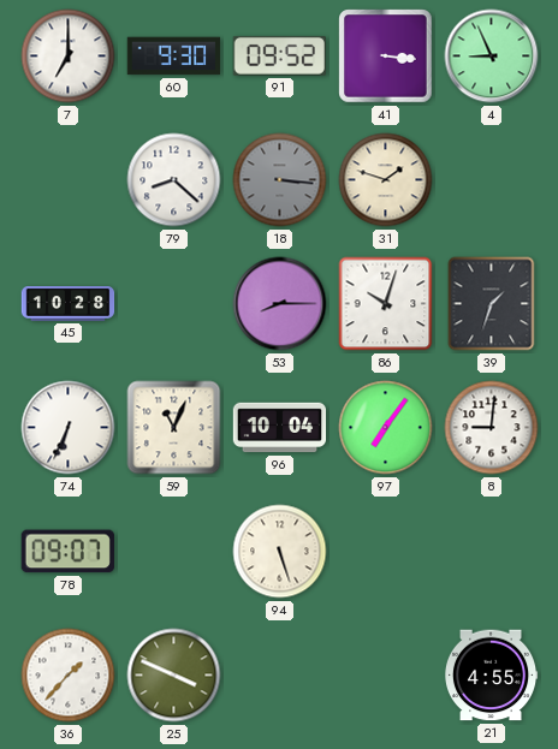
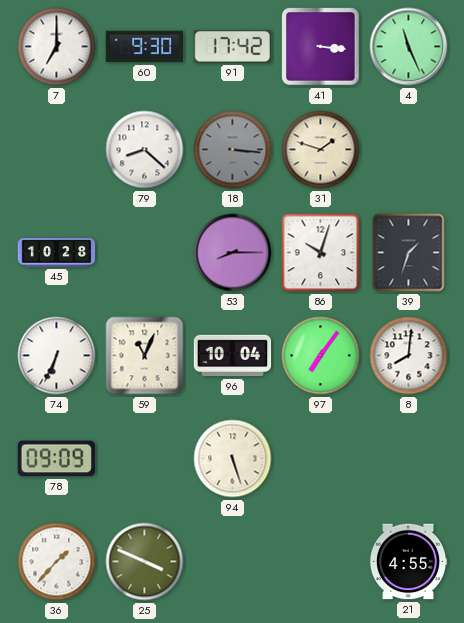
91: 09:52 -> 17:42
4: 8:56 -> 11:26
8: 9:01 -> 8:01
78: 09:07 -> 09:09
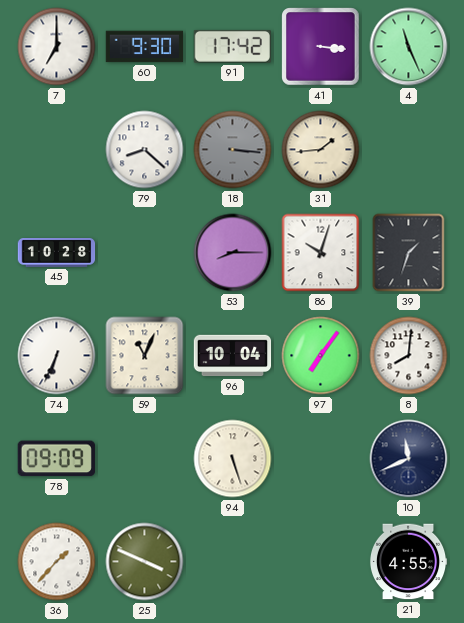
31: 1:48 -> 1:44
10: none -> 11:41
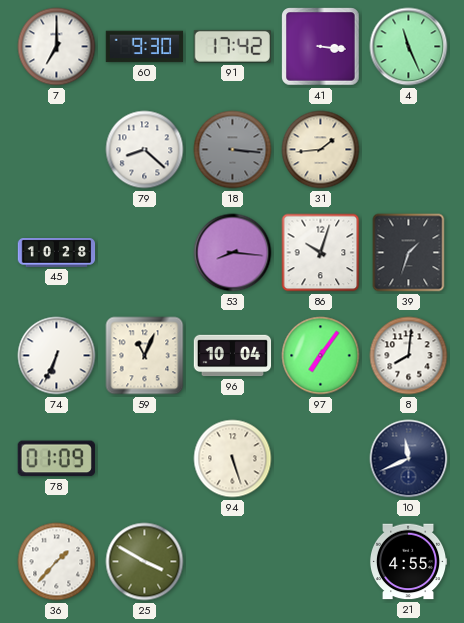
53: 8:15 -> 8:16
78: 09:09 -> 01:09
25: 3:49 -> 3:50
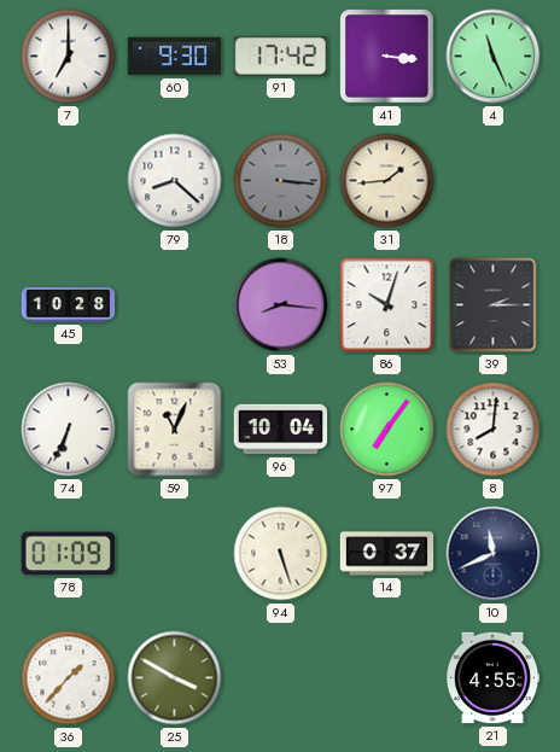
39: 1:33 -> 2:15
14: none -> 0:37
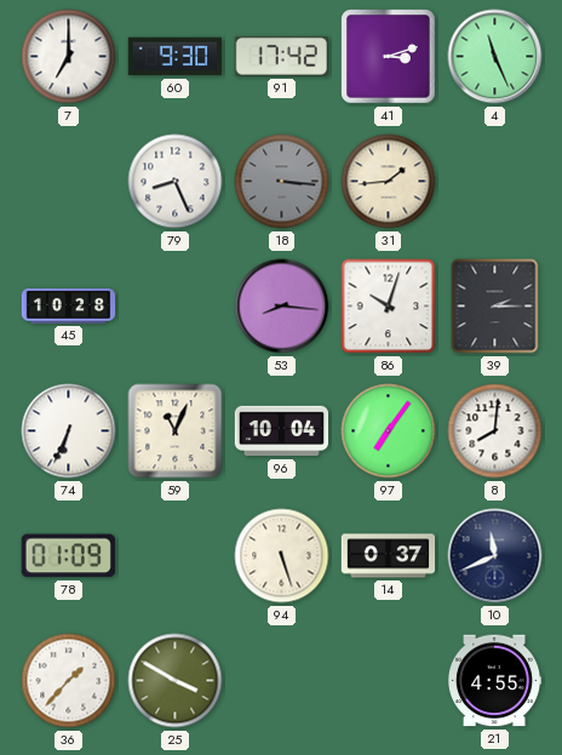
41: 3:16 -> 3:12
79: 8:22 -> 8:26
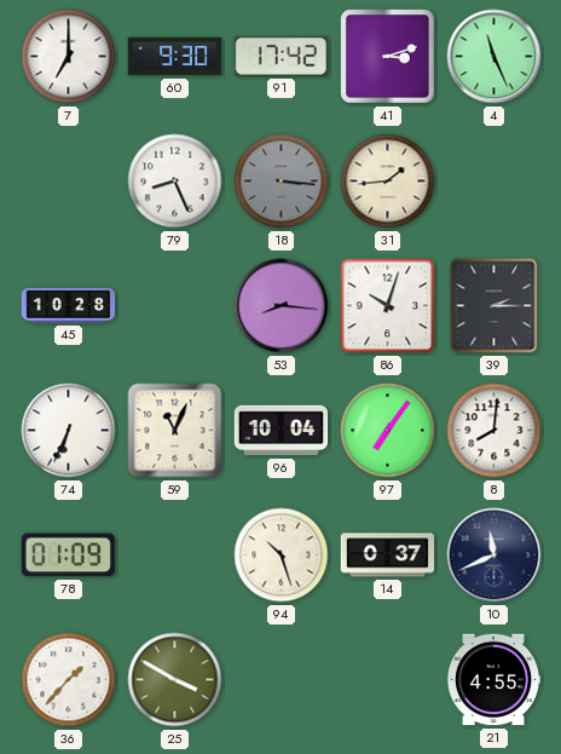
94: 5:27 -> 10:27
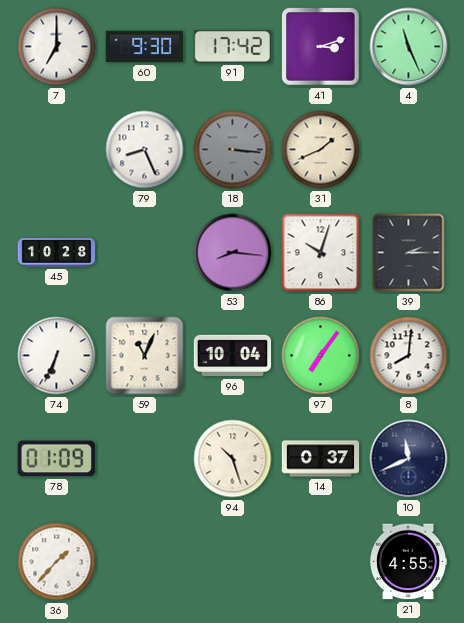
31: 1:44 -> 1:41
25: 3:50 -> none
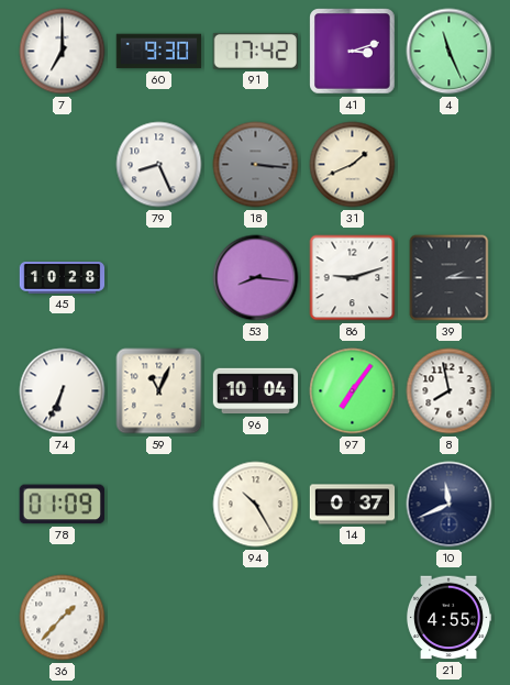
86: 10:03 -> 9:12
8: 8:01 -> 7:58
94: 10:27 -> 10:25
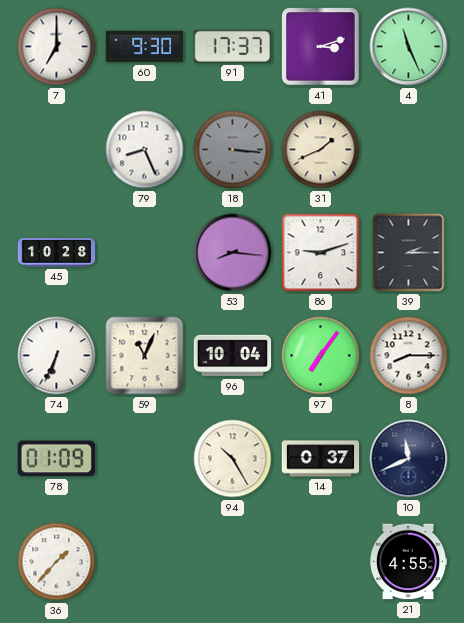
91: 17:42 -> 17:37
8: 7:58 -> 8:15
